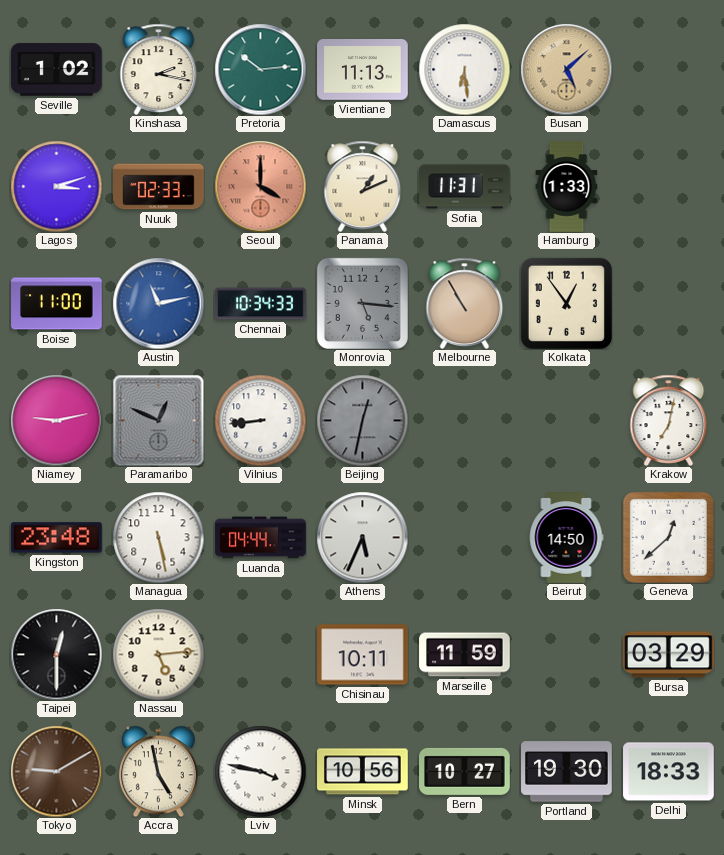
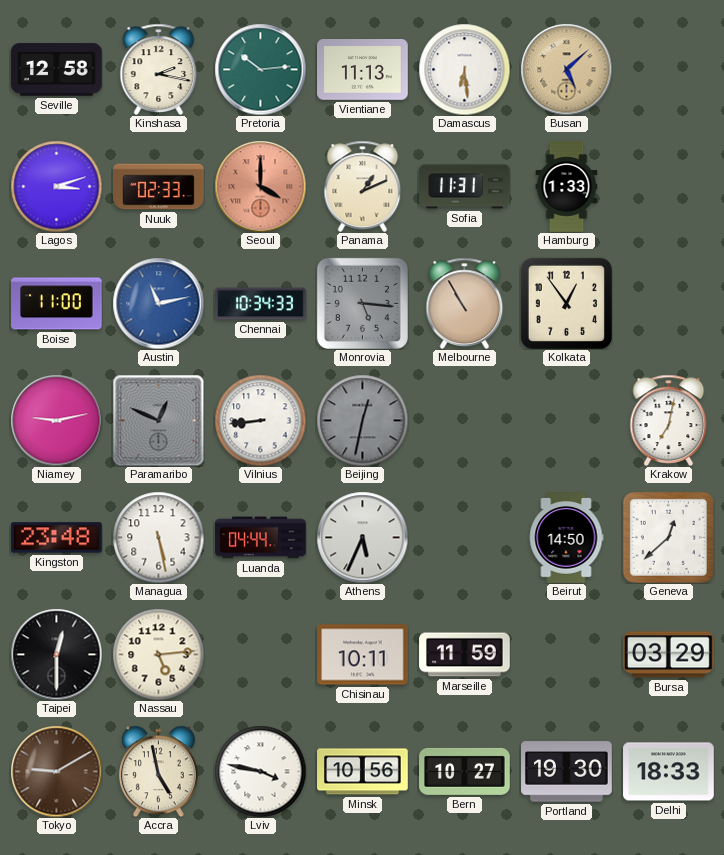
Seville: 1:02 -> 12:58
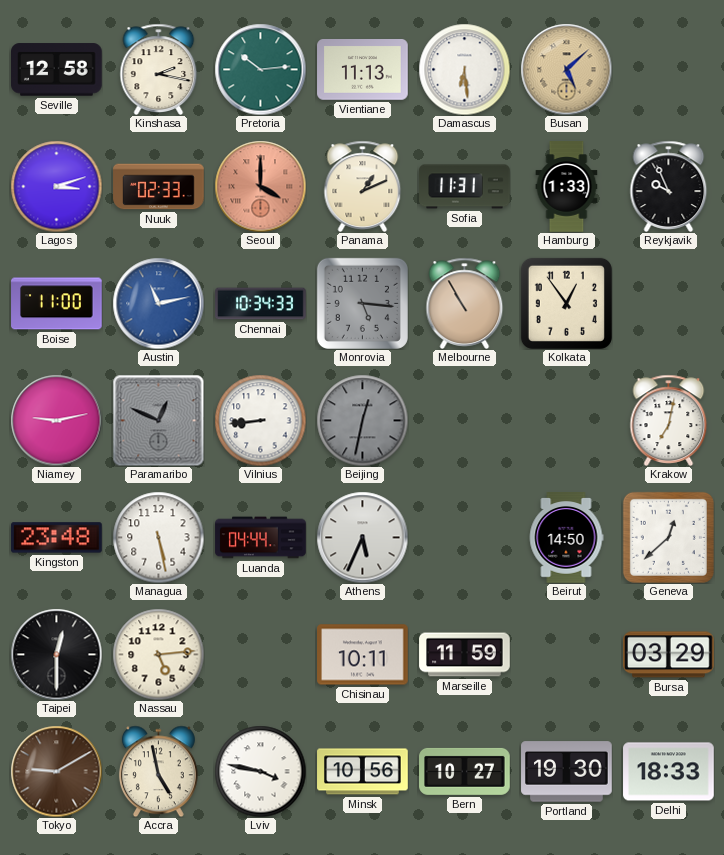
Reykjavik: none -> 9:56
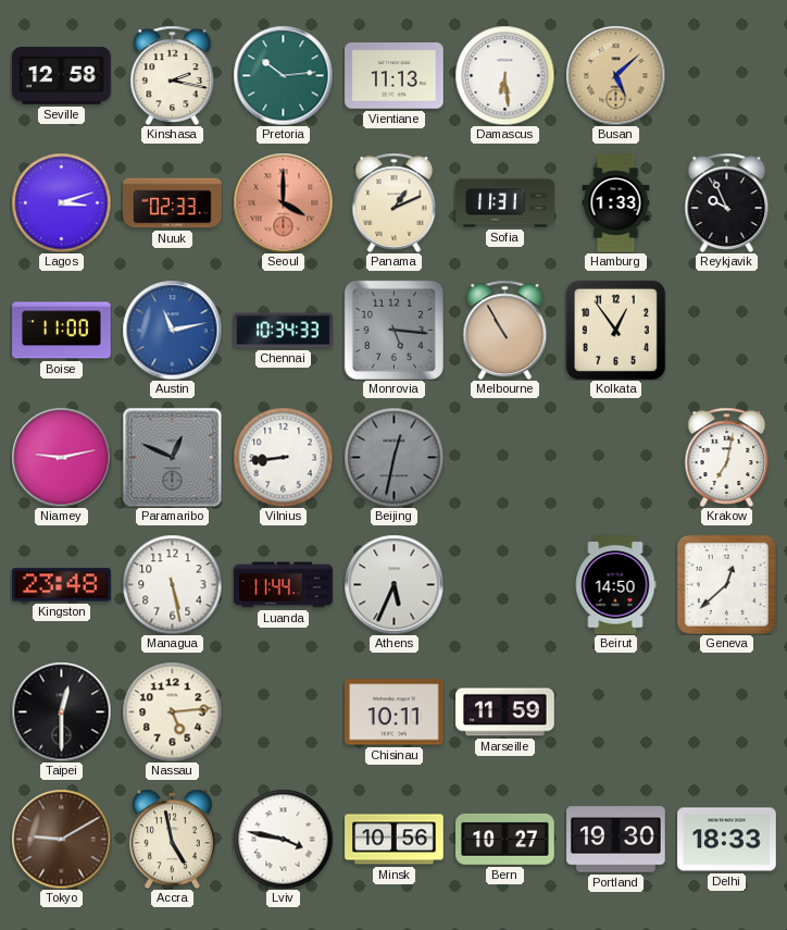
Luanda: 04:44 -> 11:44
Bursa: 03:29 -> none
